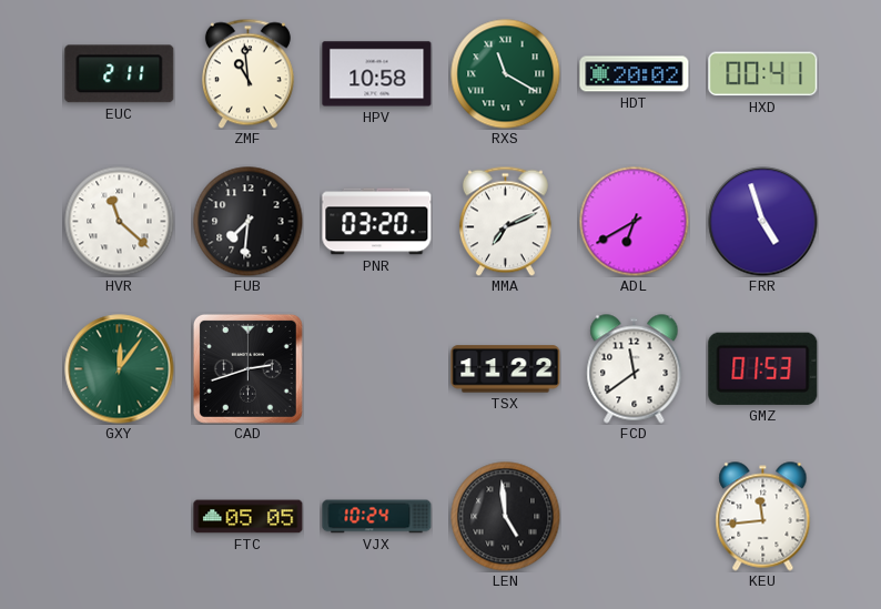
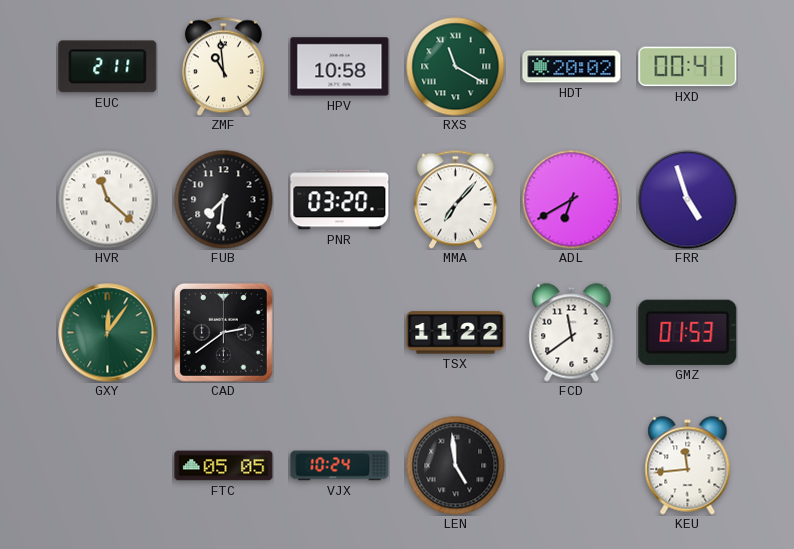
MMA: 7:11 -> 7:07
CAD: 2:42 -> 2:39
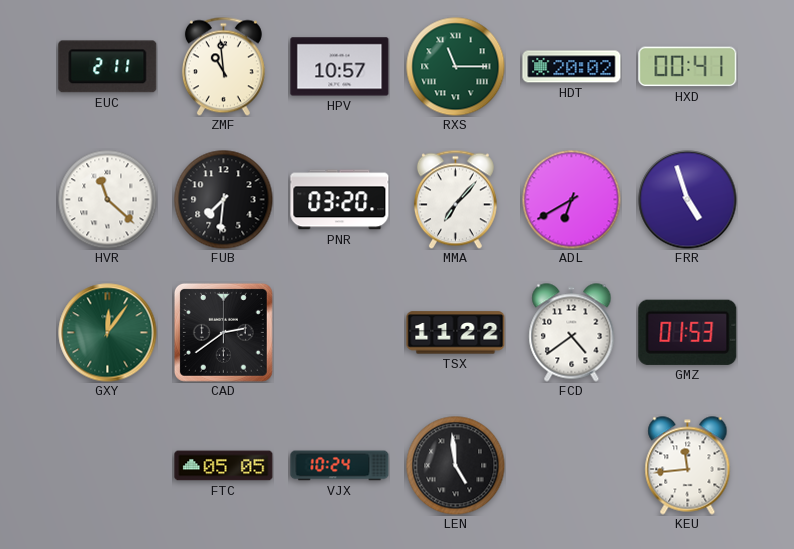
HPV: 10:58 -> 10:57
RXS: 11:20 -> 11:15
FCD: 11:39 -> 4:39
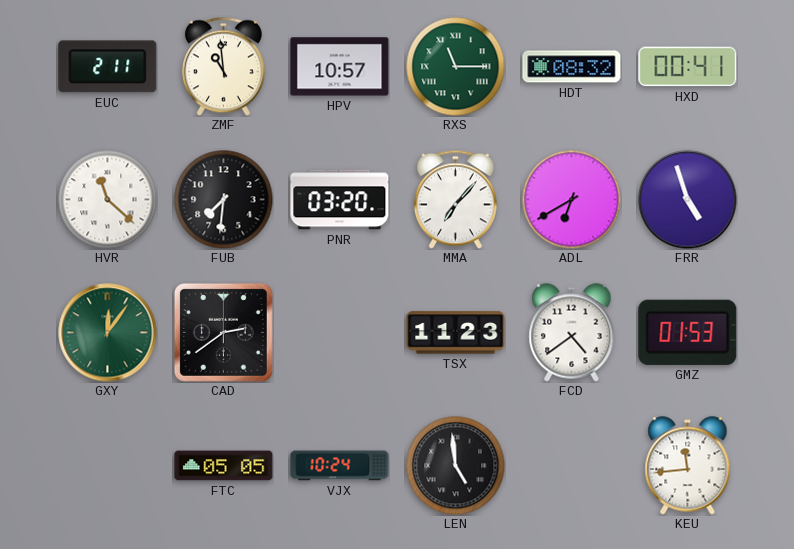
HDT: 20:02 -> 08:32
TSX: 11:22 -> 11:23
